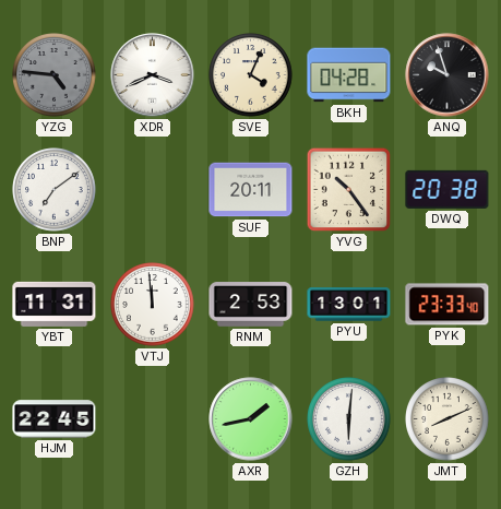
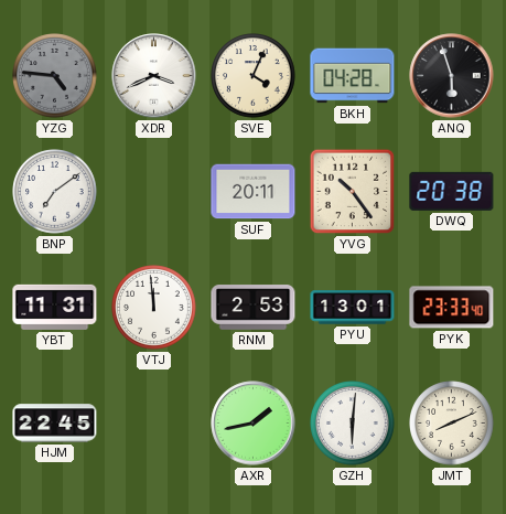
ANQ: 9:57 -> 5:57
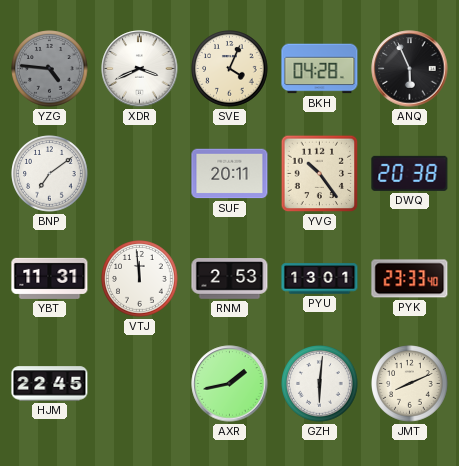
ANQ: 5:57 -> 5:56
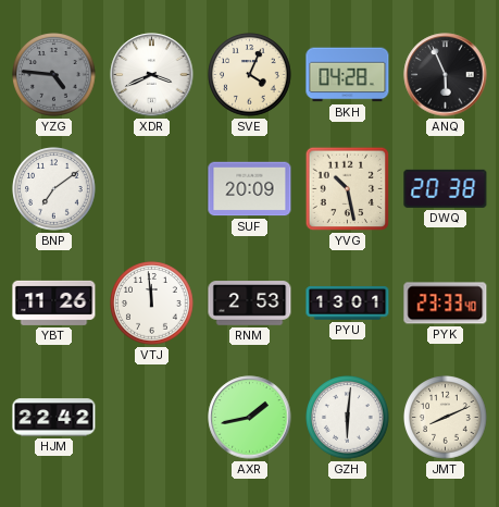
SUF: 20:11 -> 20:09
YVG: 10:24 -> 10:28
YBT: 11:31 -> 11:26
HJM: 22:45 -> 22:42
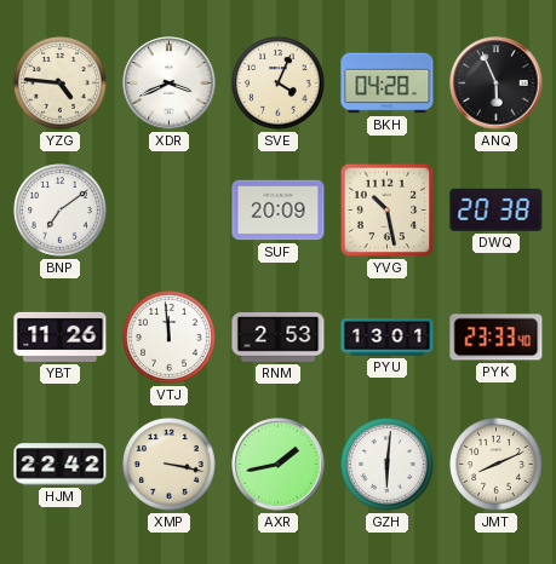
YZG dial: grey -> cream
XMP: none -> 3:17
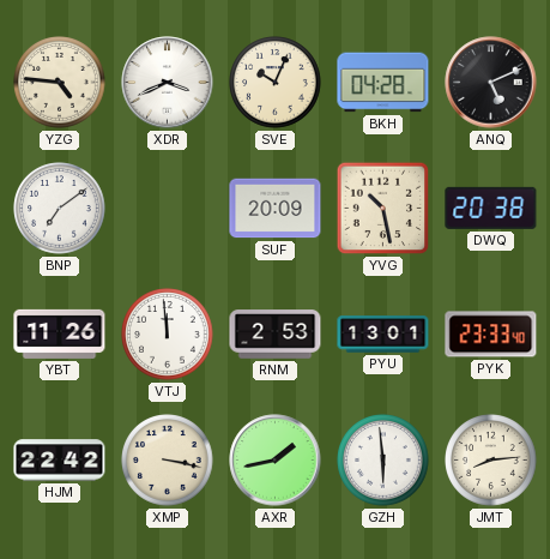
SVE: 4:04 -> 10:04
ANQ: 5:56 -> 5:11
GZH: 6:01 -> 5:59
JMT: 8:11 -> 8:14
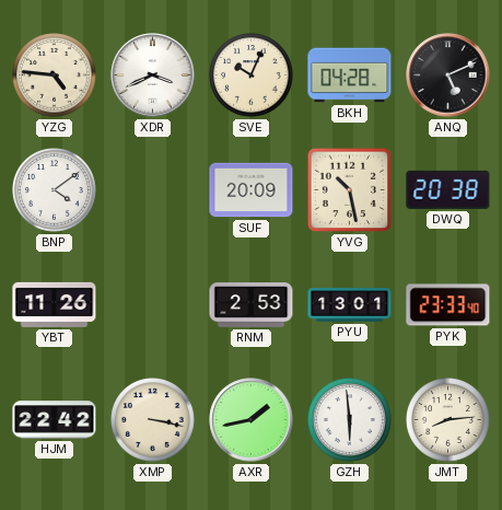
BNP: 7:09 -> 4:09
VTJ: 11:59 -> none
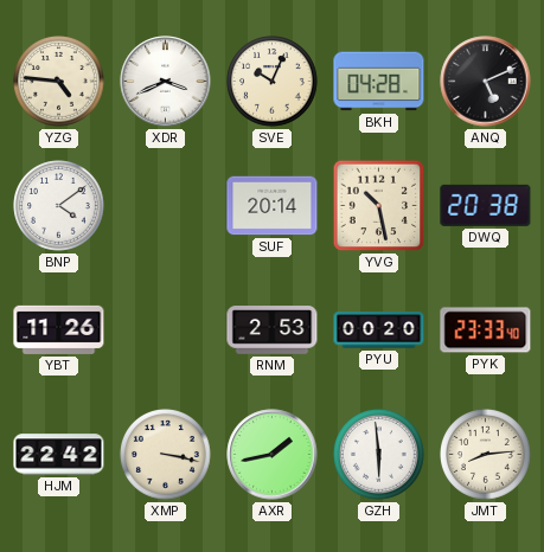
SUF: 20:09 -> 20:14
PYU: 13:01 -> 00:20
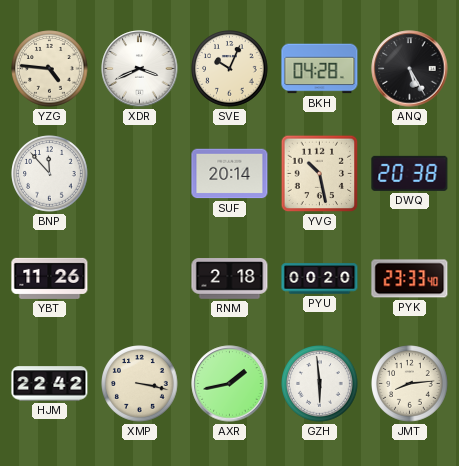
ANQ: 5:11 -> 5:25
BNP: 4:09 -> 11:53
RNM: 2:53 -> 2:18
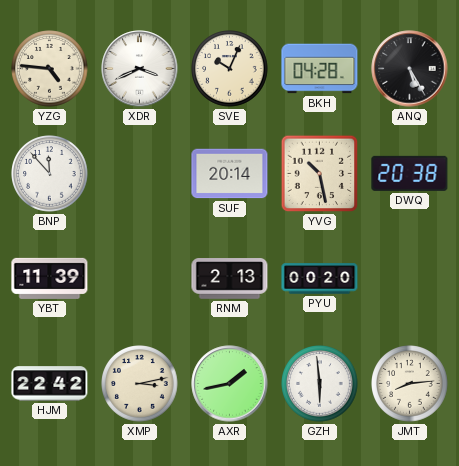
YBT: 11:26 -> 11:39
RNM: 2:18 -> 2:13
PYK: 23:33 -> none
XMP: 3:17 -> 3:13
